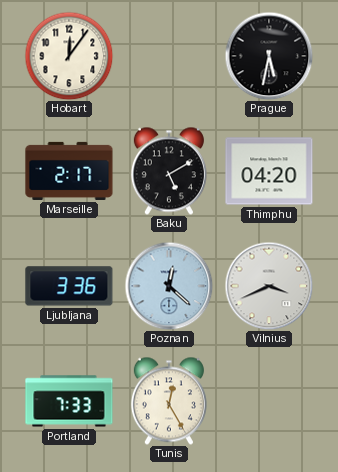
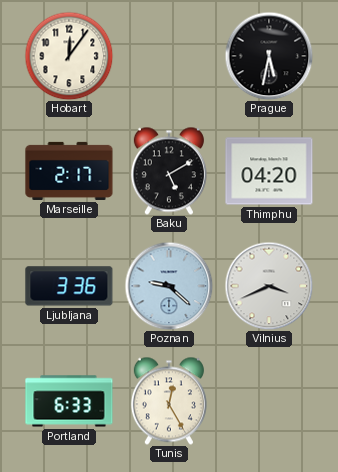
Poznan: 12:22 -> 9:22
Portland: 7:33 -> 6:33
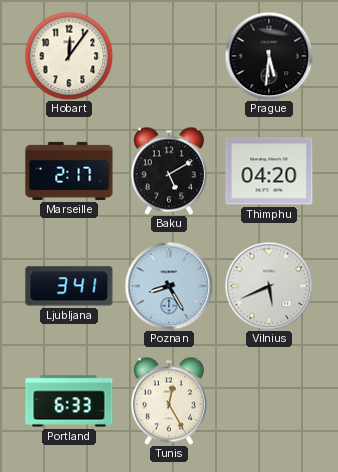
Prague: 5:32 -> 5:31
Ljubljana: 3:36 -> 3:41
Poznan: 9:22 -> 8:25
Vilnius: 3:41 -> 5:41
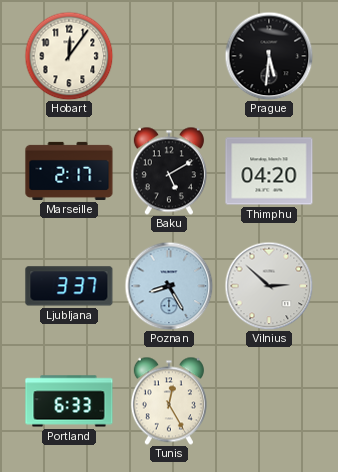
Ljubljana: 3:41 -> 3:37
Vilnius: 5:41 -> 2:52
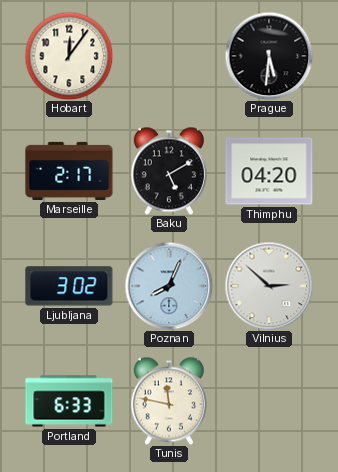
Ljubljana: 3:37 -> 3:02
Poznan: 8:25 -> 8:04
Tunis: 12:25 -> 11:47
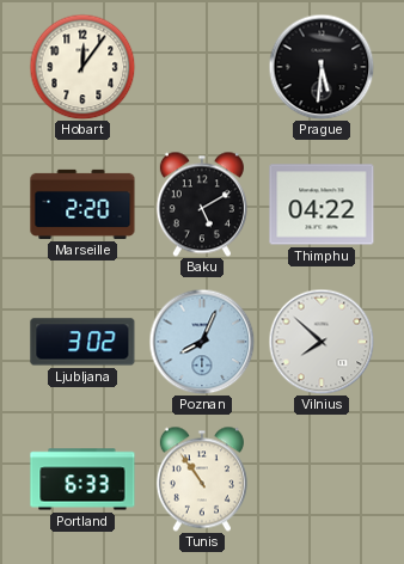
Marseille: 2:17 -> 2:20
Thimphu: 04:20 -> 04:22
Vilnius: 2:52 -> 7:52
Tunis: 11:47 -> 10:54
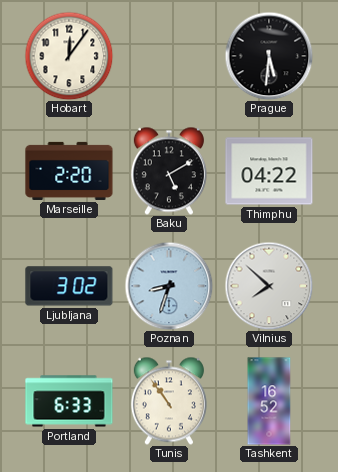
Poznan: 8:04 -> 8:33
Tashkent: none -> 16:52
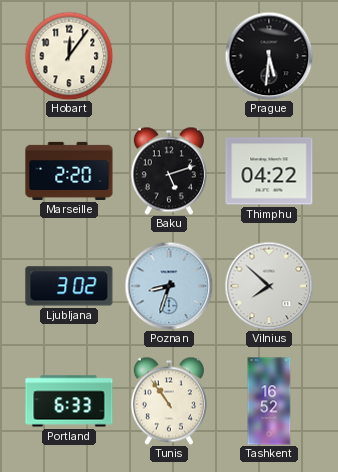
Baku: 5:10 -> 5:12
